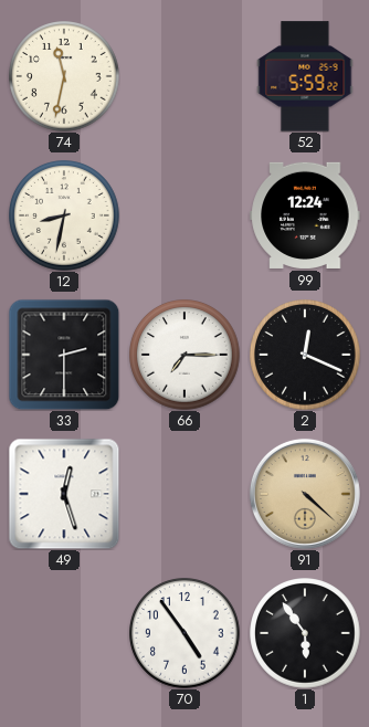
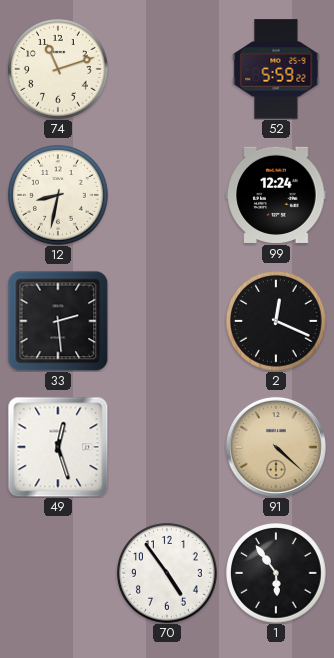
74: 11:32 -> 11:12
33: 2:30 -> 2:29
66: 7:15 -> none
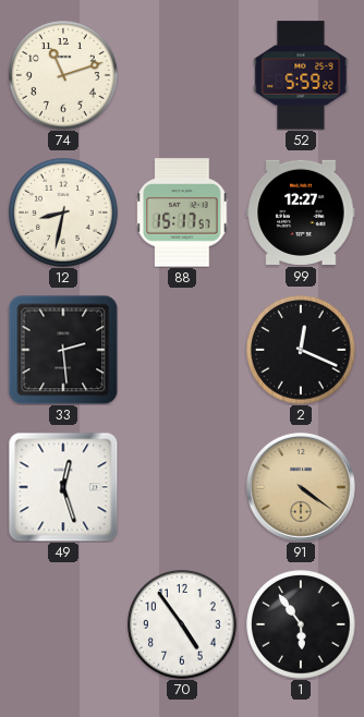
88: none -> 15:17
99: 12:24 -> 12:27
91: 4:22 -> 4:21
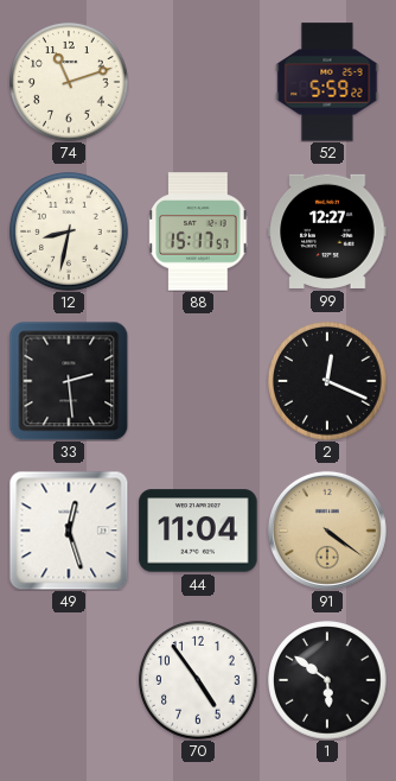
44: none -> 11:04
1: 5:54 -> 5:51
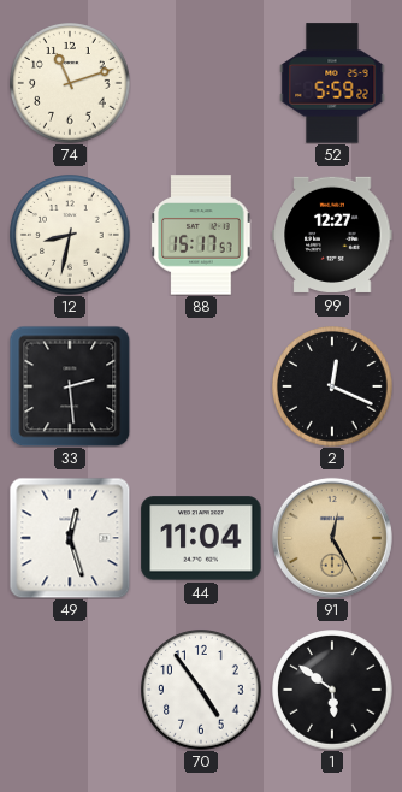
91: 4:21 -> 12:25
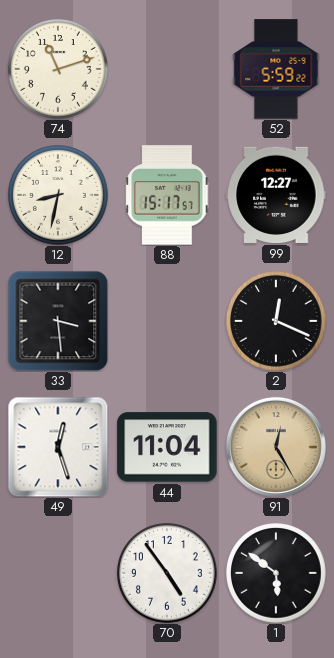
33: 2:29 -> 3:29
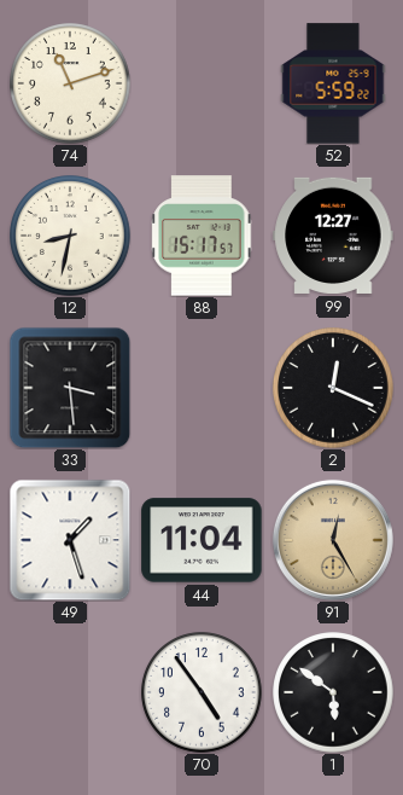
49: 12:27 -> 1:27
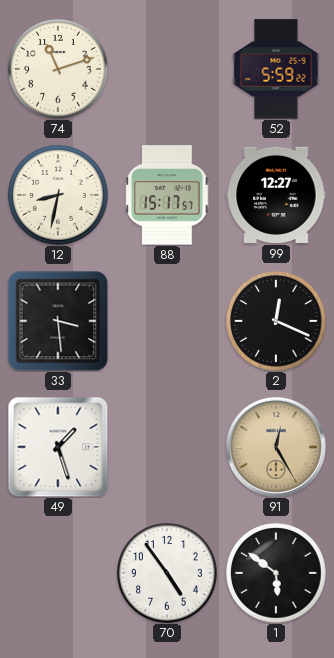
44: 11:04 -> none
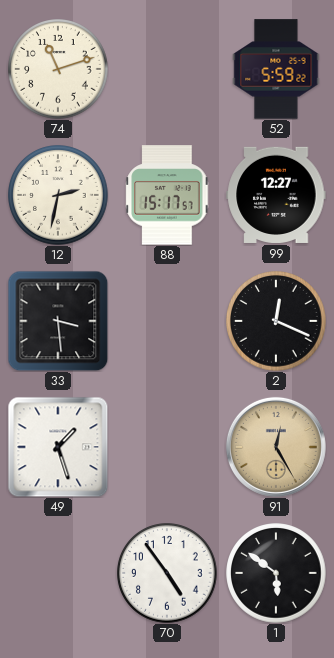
12: 8:32 -> 2:32
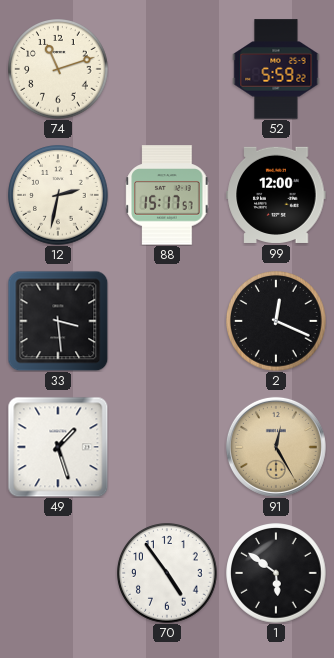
99: 12:27 -> 12:00
